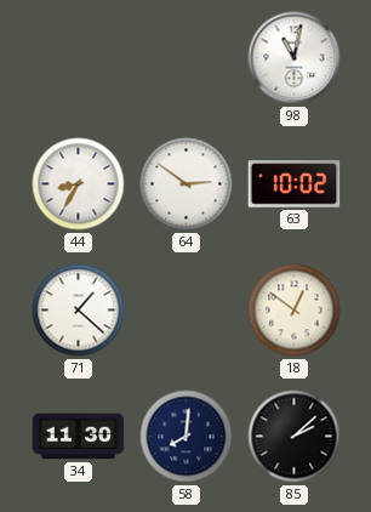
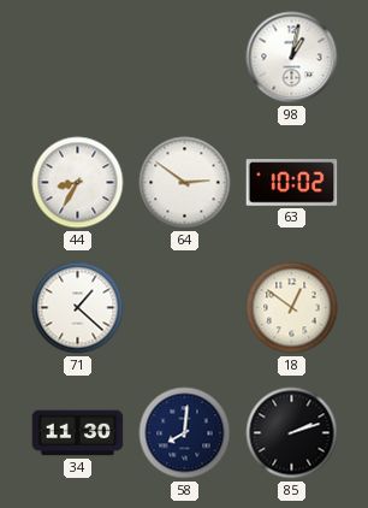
98: 11:02 -> 1:02
85: 2:08 -> 2:12
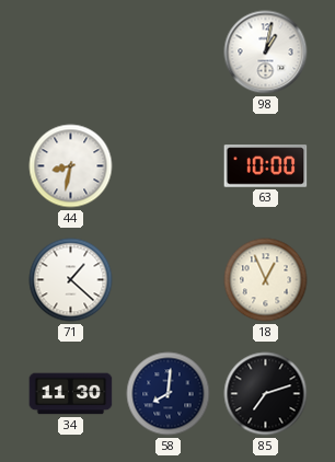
44: 8:35 -> 8:32
64: 2:51 -> none
63: 10:02 -> 10:00
18: 12:51 -> 12:56
85: 2:12 -> 7:12
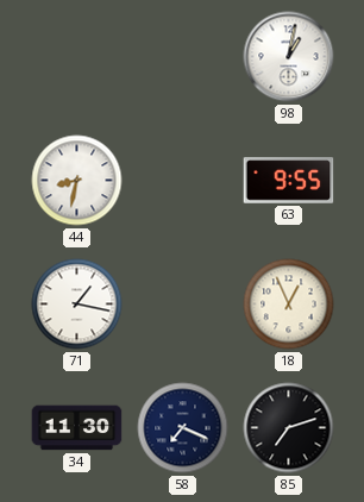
63: 10:00 -> 9:55
71: 1:22 -> 1:17
58: 8:01 -> 7:19
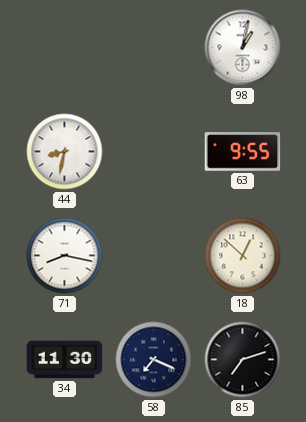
71: 1:17 -> 8:17
18: 12:56 -> 12:52
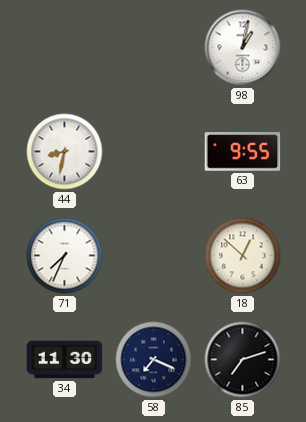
71: 8:17 -> 7:34
